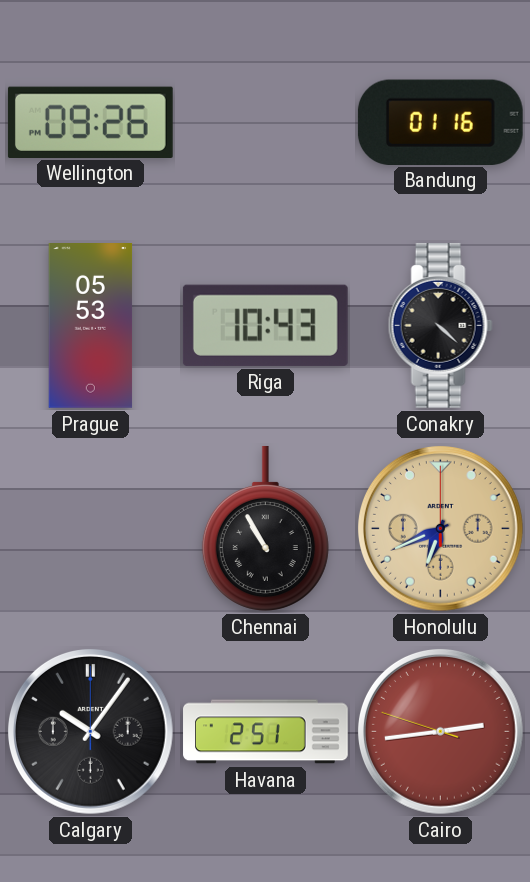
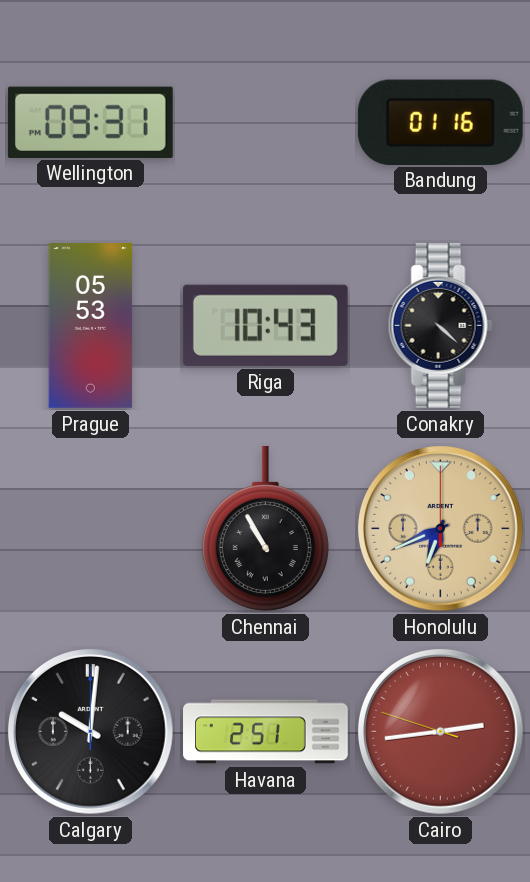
Wellington: 09:26 -> 09:31
Calgary: 10:06 -> 10:01
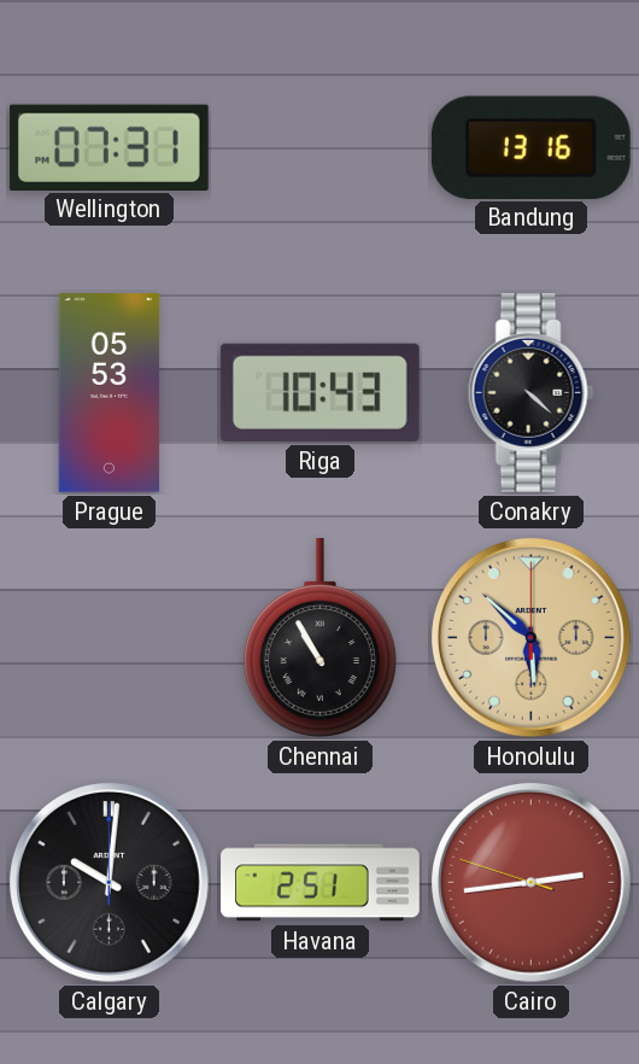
Wellington: 09:31 -> 07:31
Bandung: 01:16 -> 13:16
Honolulu: 6:41 -> 5:52
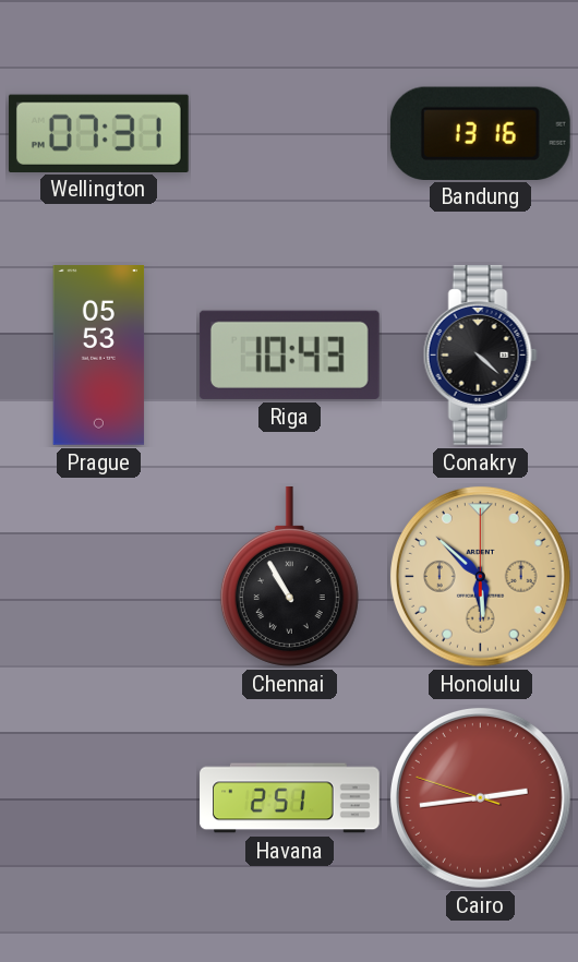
Calgary: 10:01 -> none
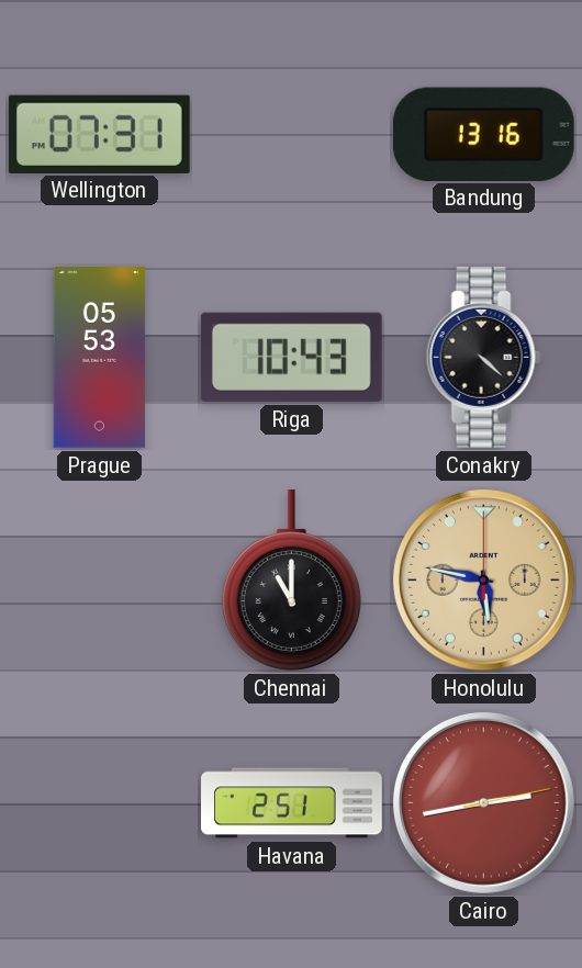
Chennai: 10:55 -> 11:00
Honolulu: 5:52 -> 5:47
Cairo: 2:43:48 -> 2:43:13
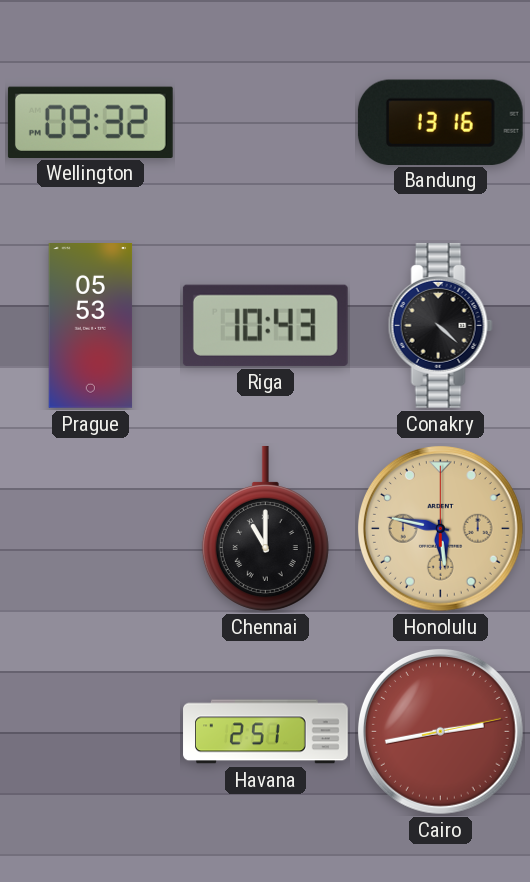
Wellington: 07:31 -> 09:32
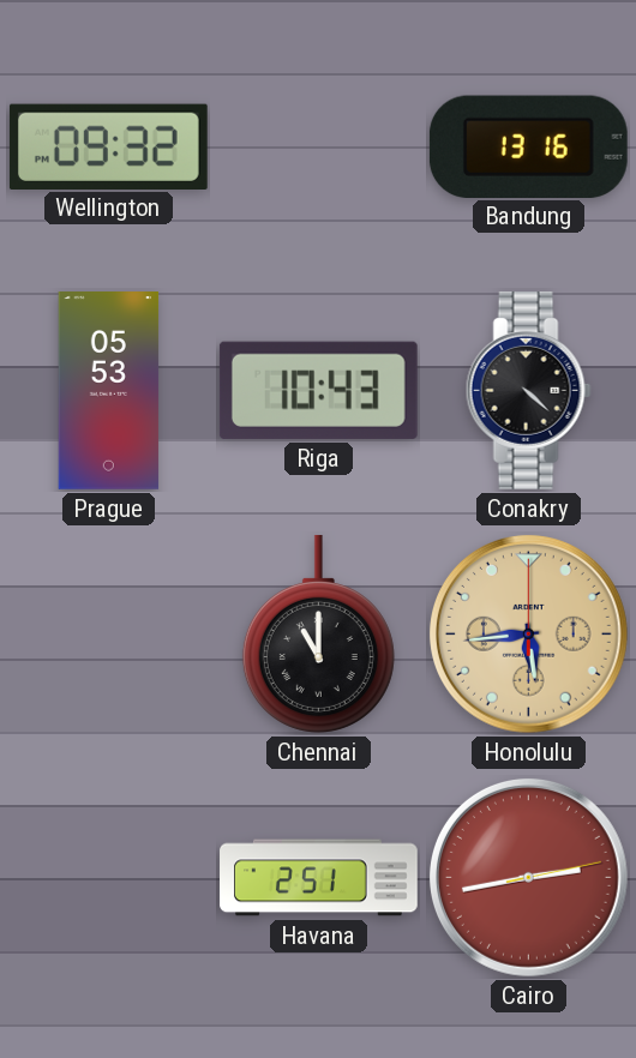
Honolulu: 5:47 -> 5:44
